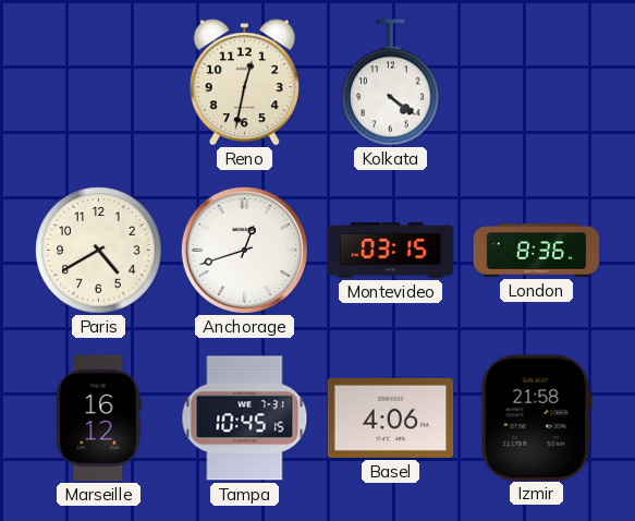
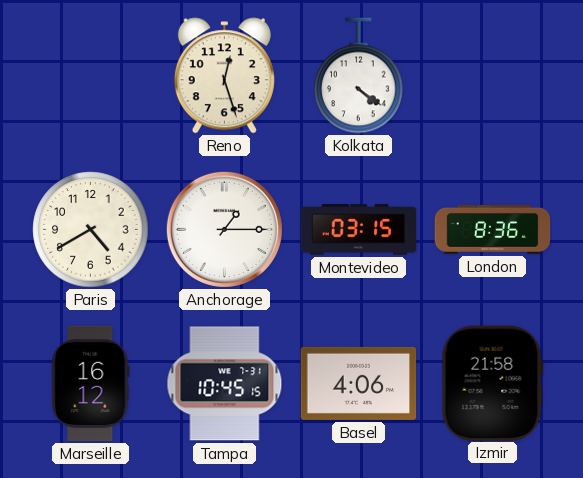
Reno: 12:32 -> 12:27
Anchorage: 12:42 -> 1:15
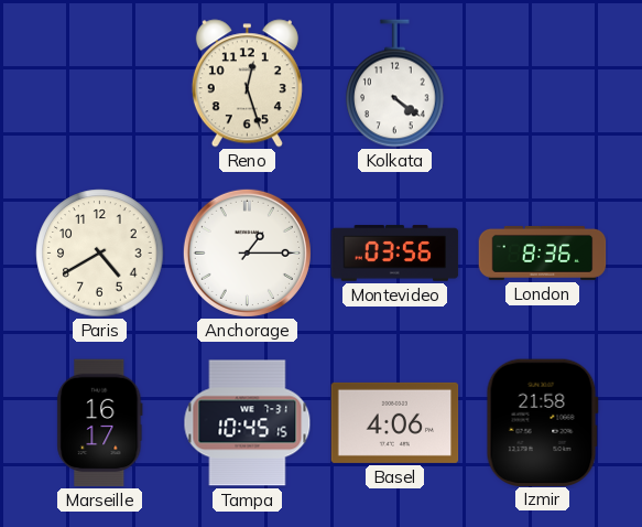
Montevideo: 03:15 -> 03:56
Marseille: 16:12 -> 16:17
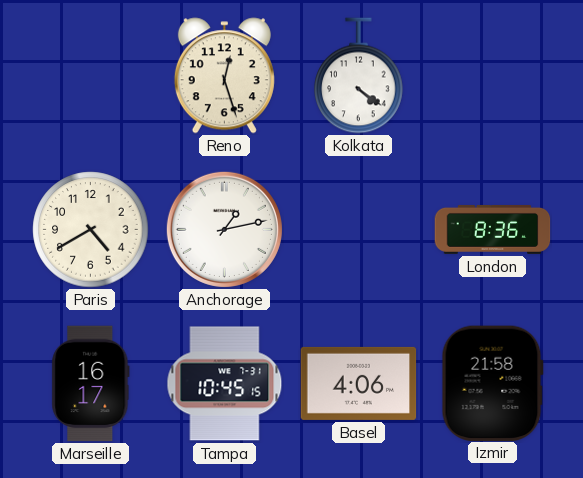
Anchorage: 1:15 -> 1:13
Montevideo: 03:56 -> none
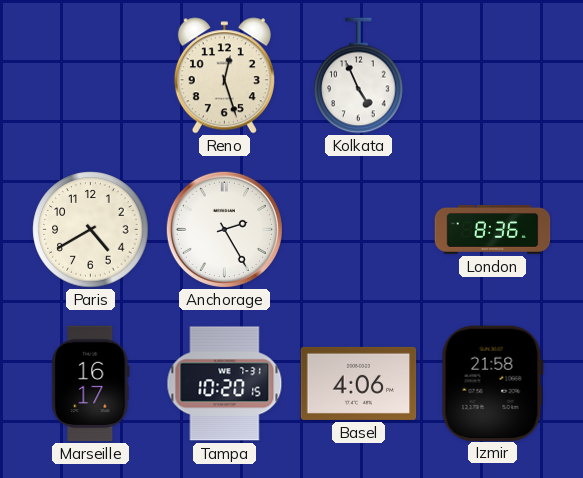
Kolkata: 4:21 -> 4:56
Anchorage: 1:13 -> 2:25
Tampa: 10:45 -> 10:20
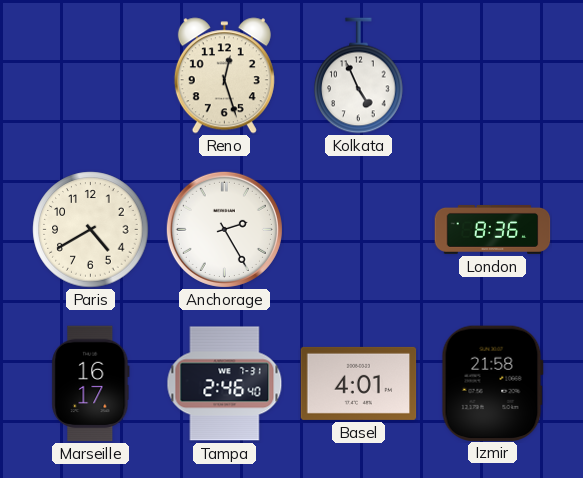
Tampa: 10:20 -> 2:46
Basel: 4:06 -> 4:01
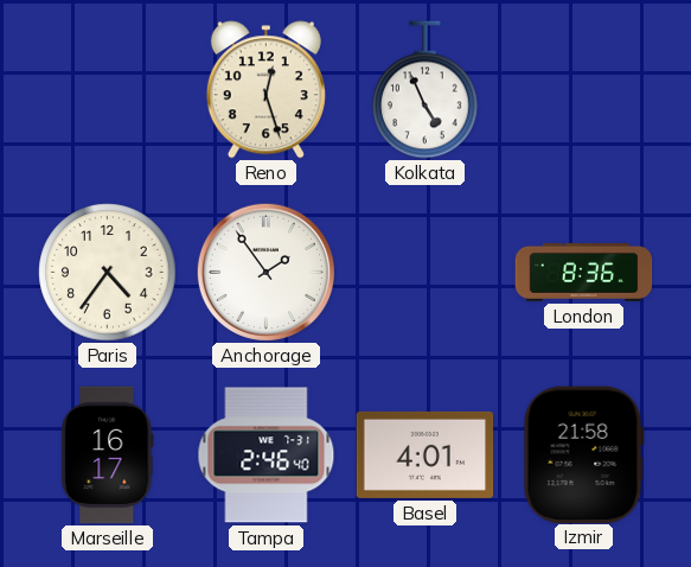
Paris: 4:40 -> 4:36
Anchorage: 2:25 -> 1:54
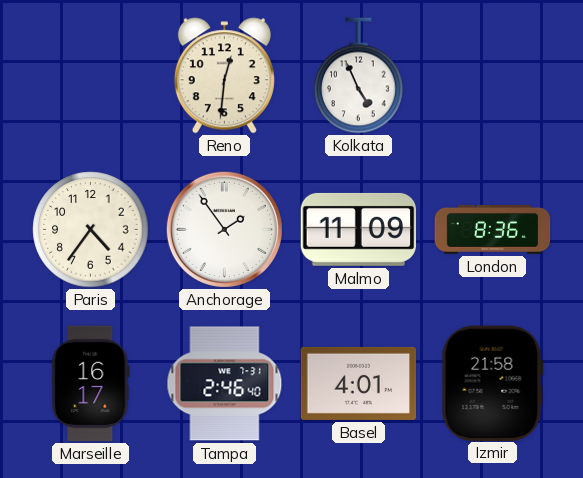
Reno: 12:27 -> 12:31
Malmo: none -> 11:09
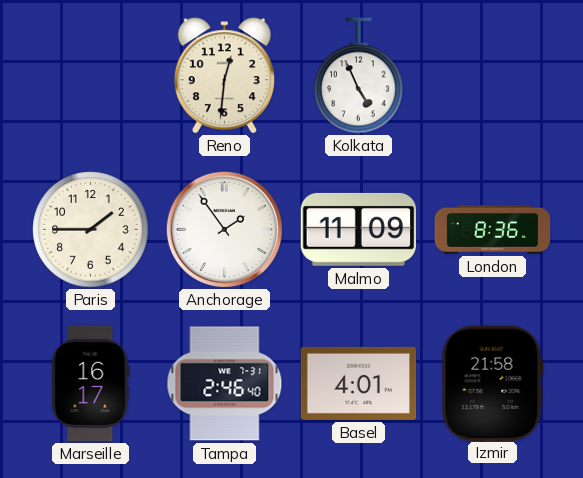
Paris: 4:36 -> 1:45
